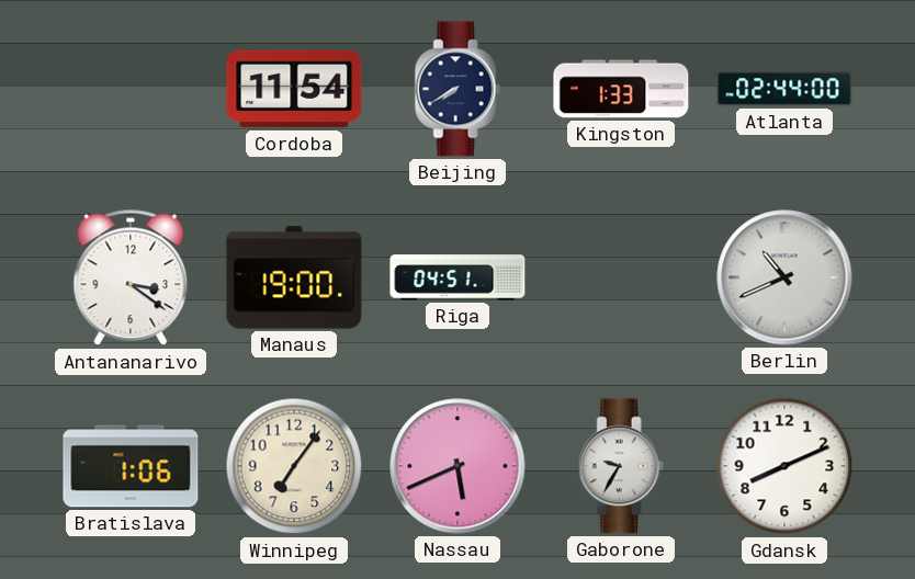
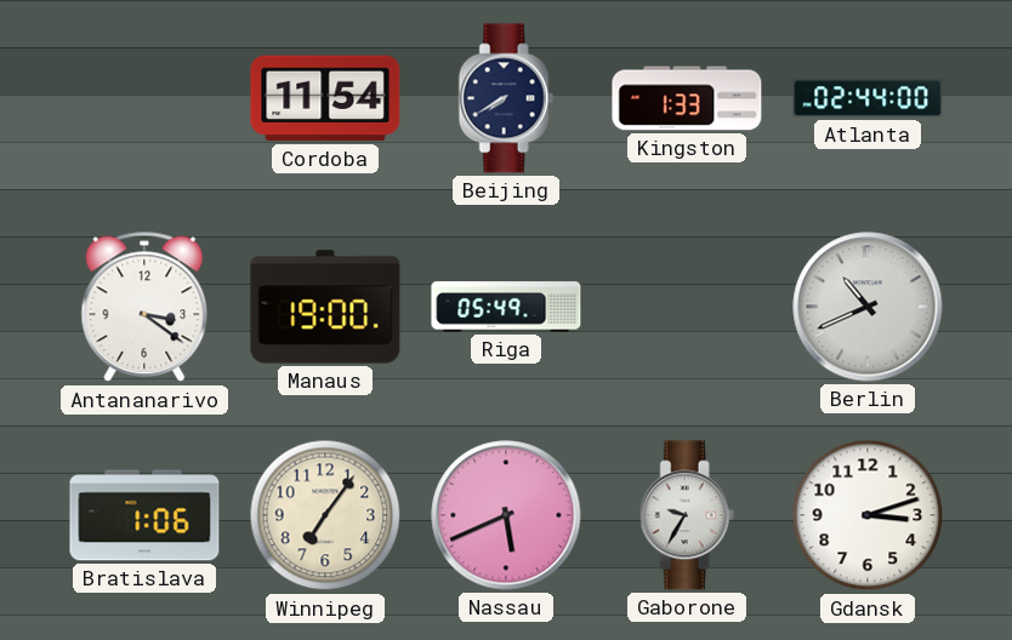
Riga: 04:51 -> 05:49
Gdansk: 8:11 -> 3:12
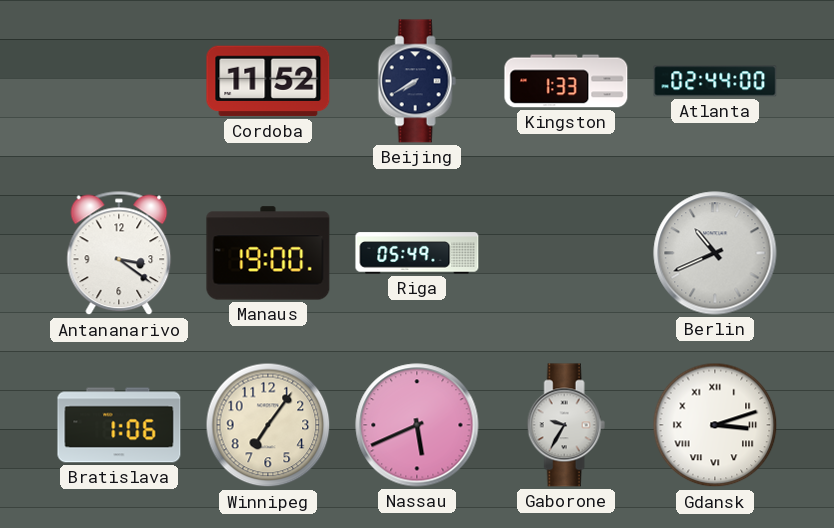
Cordoba: 11:54 -> 11:52
Gdansk numerals: Arabic -> Roman
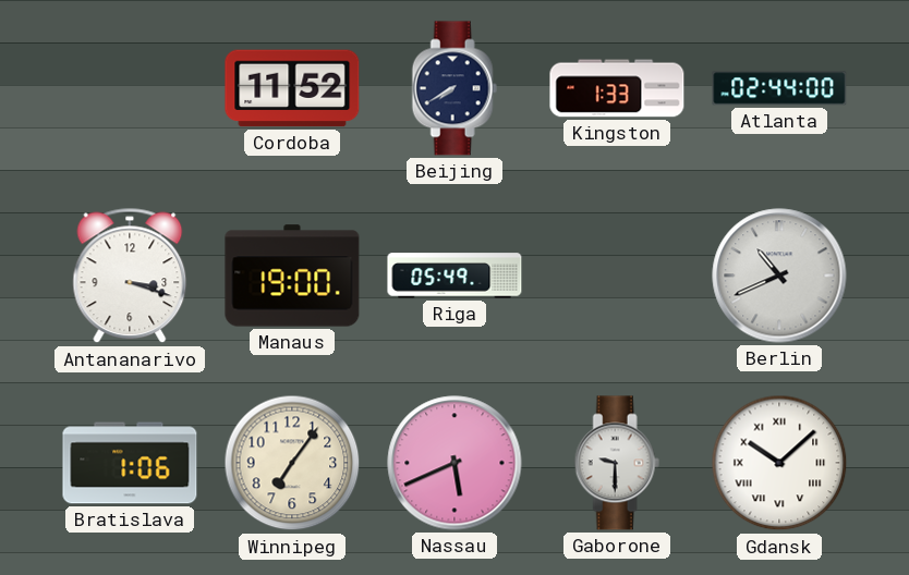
Antananarivo: 3:21 -> 3:18
Gaborone: 9:35 -> 9:30
Gdansk: 3:12 -> 10:08
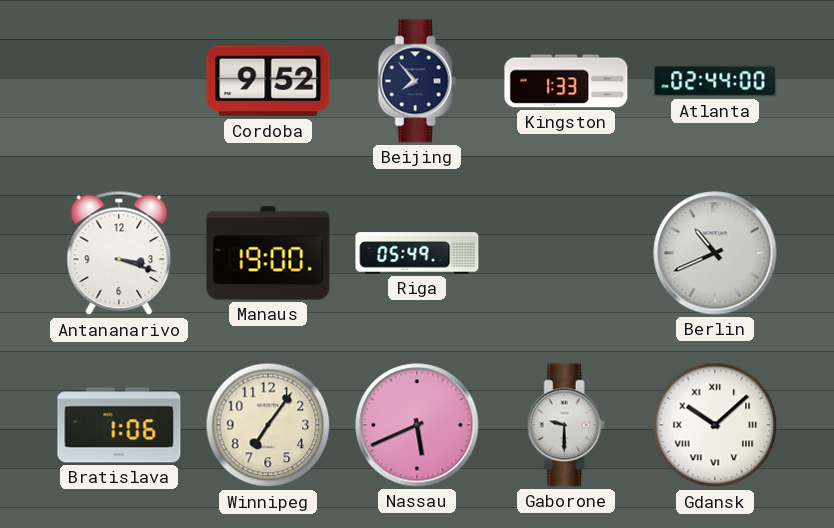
Cordoba: 11:52 -> 9:52
Beijing: 7:40 -> 7:53
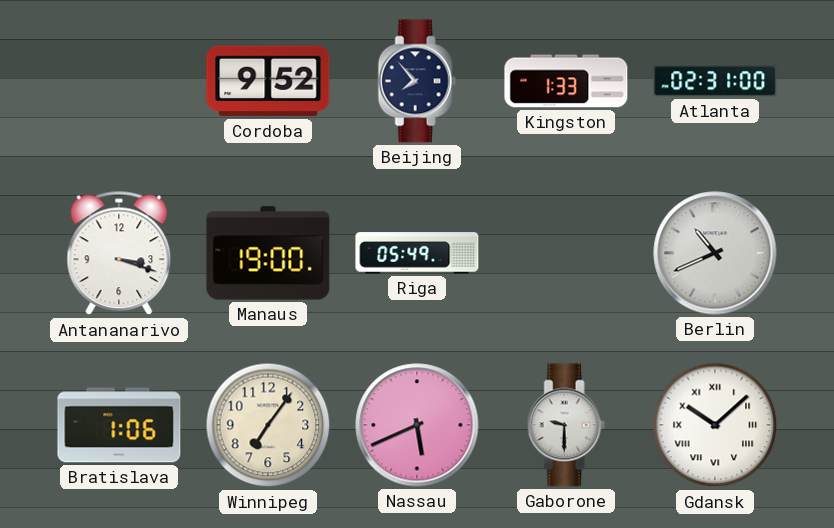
Atlanta: 02:44 -> 02:31
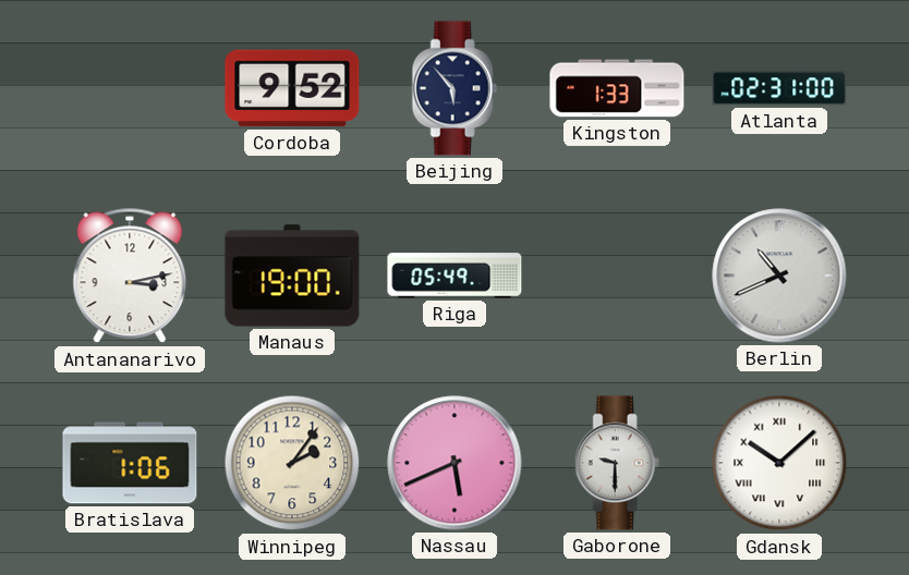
Beijing: 7:53 -> 5:53
Antananarivo: 3:18 -> 3:13
Winnipeg: 7:06 -> 2:06
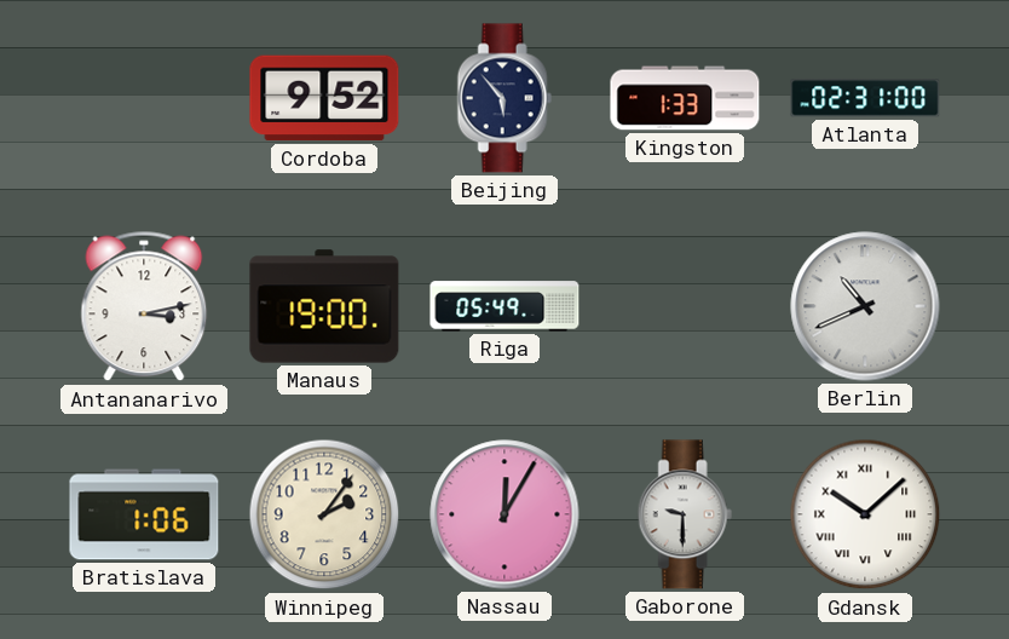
Nassau: 5:41 -> 12:05
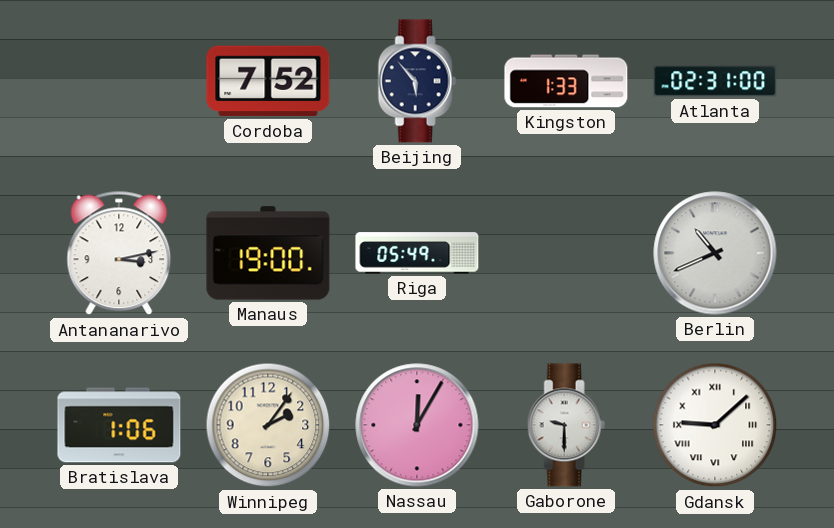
Cordoba: 9:52 -> 7:52
Gdansk: 10:08 -> 9:08
